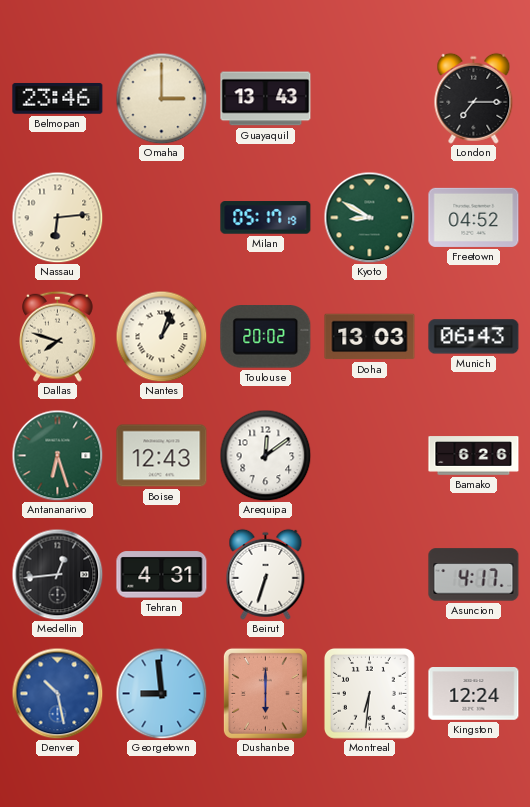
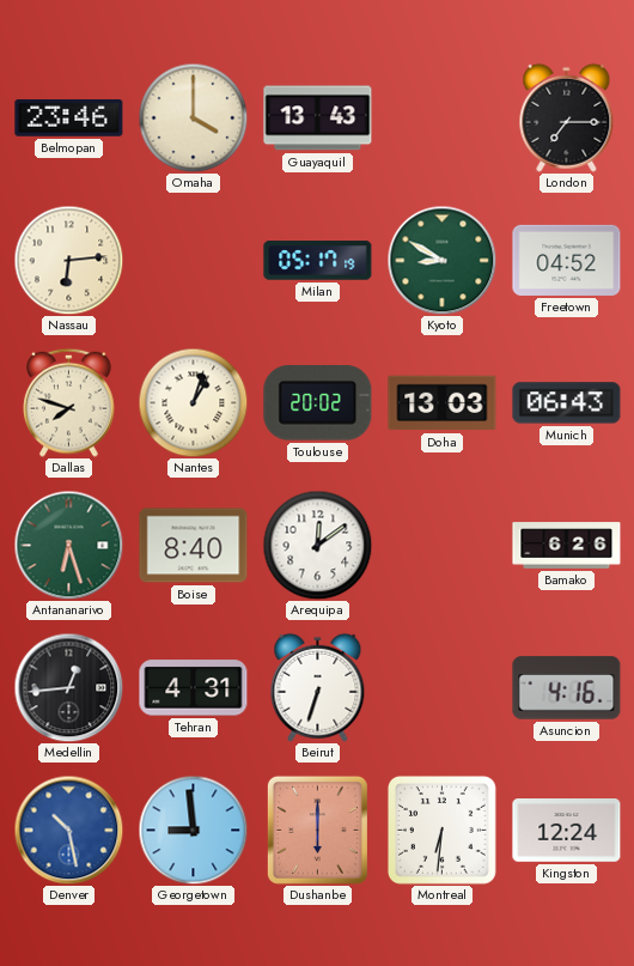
Omaha: 3:00 -> 4:00
Boise: 12:43 -> 8:40
Asuncion: 4:17 -> 4:16
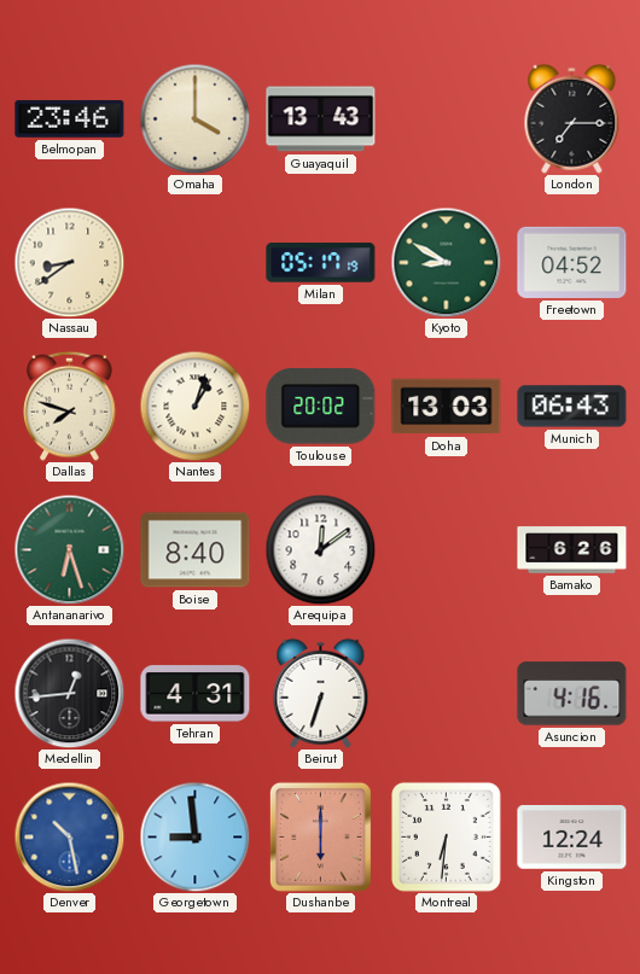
Nassau: 6:14 -> 8:39
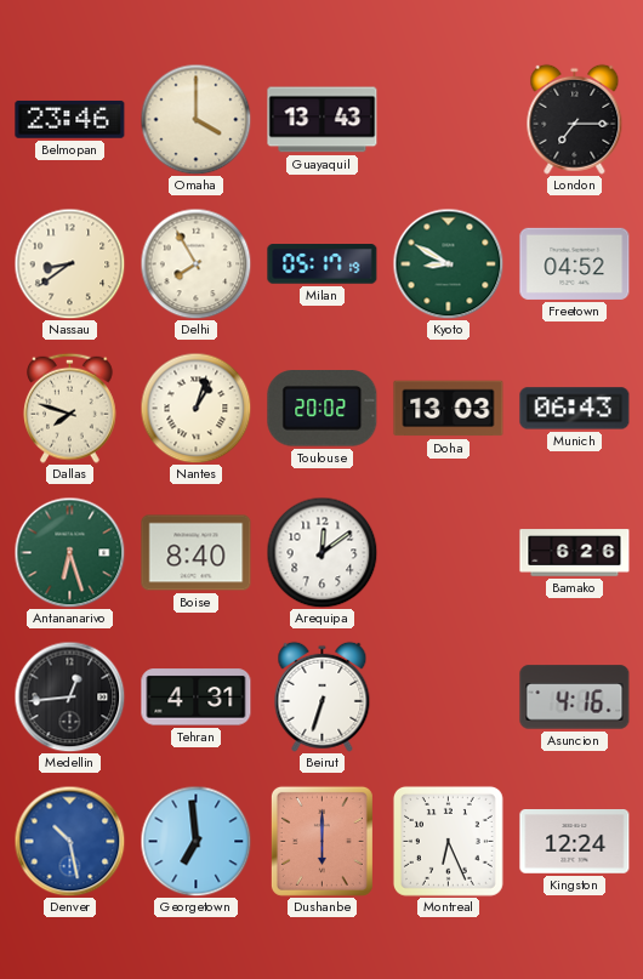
Delhi: none -> 7:55
Georgetown: 8:59 -> 6:59
Montreal: 6:31 -> 6:26
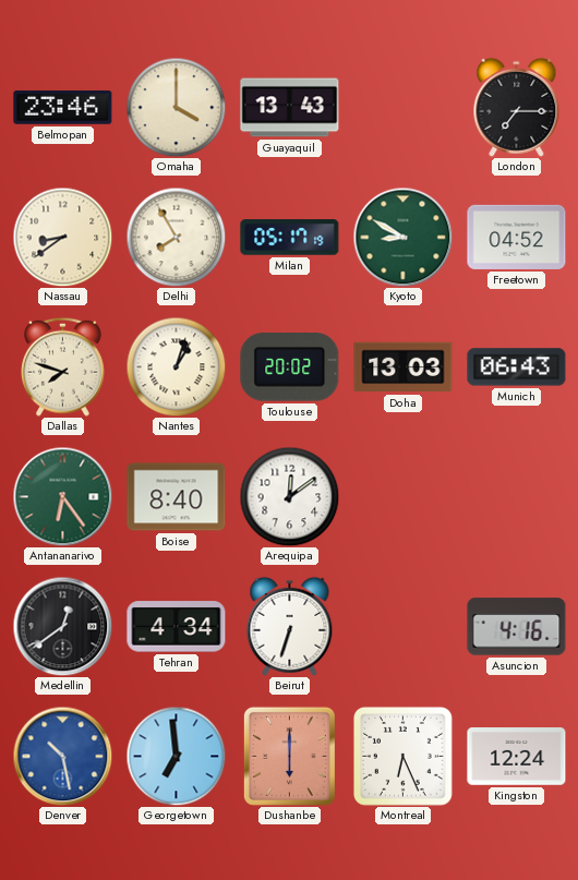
Antananarivo: 6:27 -> 6:24
Bamako: 6:26 -> none
Medellin: 12:44 -> 12:39
Tehran: 4:31 -> 4:34
